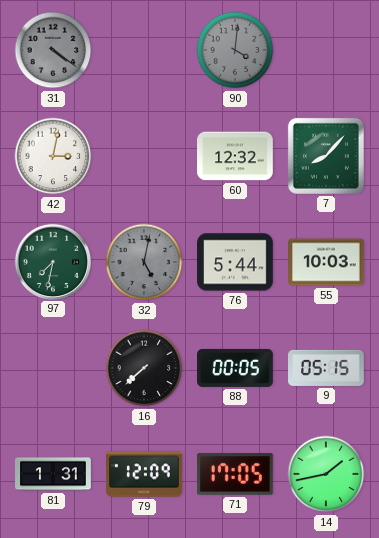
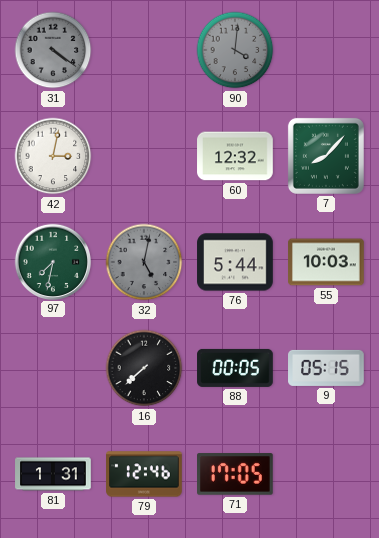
79: 12:09 -> 12:46
14: 1:43 -> none
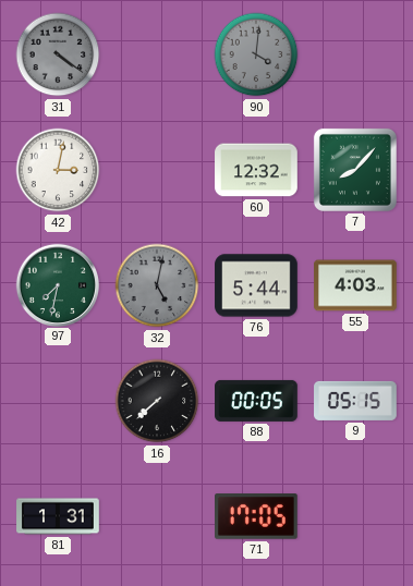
55: 10:03 -> 4:03
79: 12:46 -> none
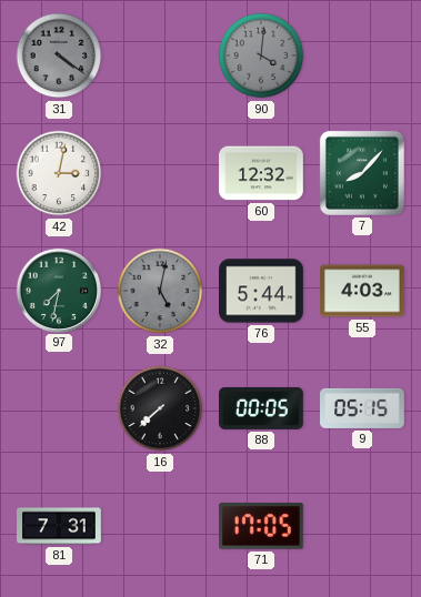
81: 1:31 -> 7:31
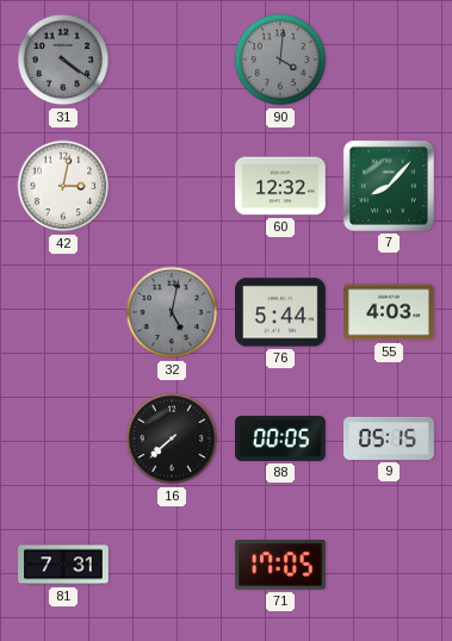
97: 7:32 -> none
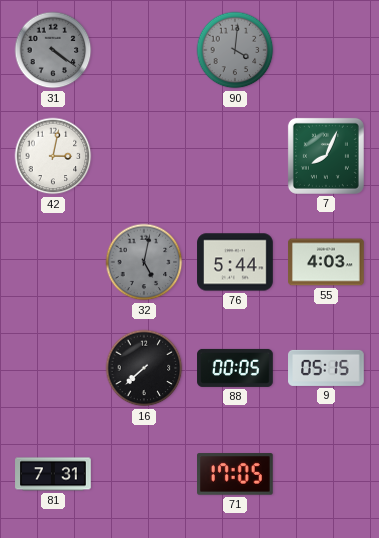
60: 12:32 -> none
7: 8:07 -> 8:04
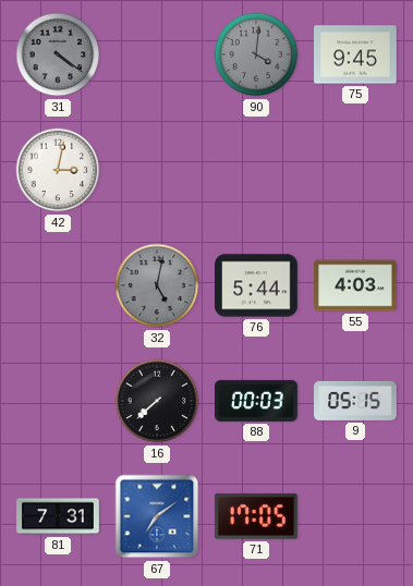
75: none -> 9:45
7: 8:04 -> none
88: 00:05 -> 00:03
67: none -> 7:09
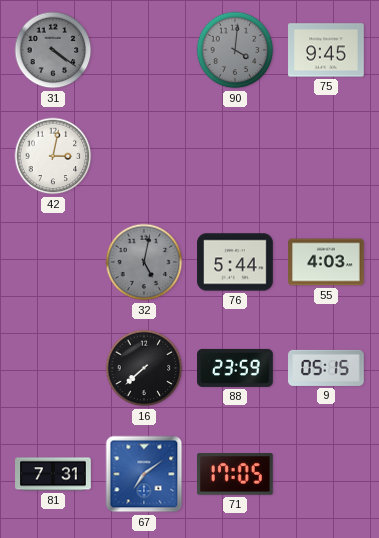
88: 00:03 -> 23:59
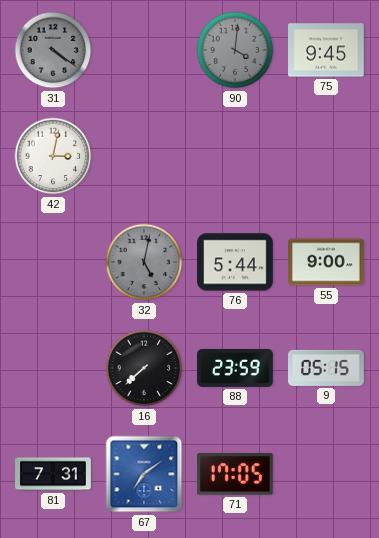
55: 4:03 -> 9:00
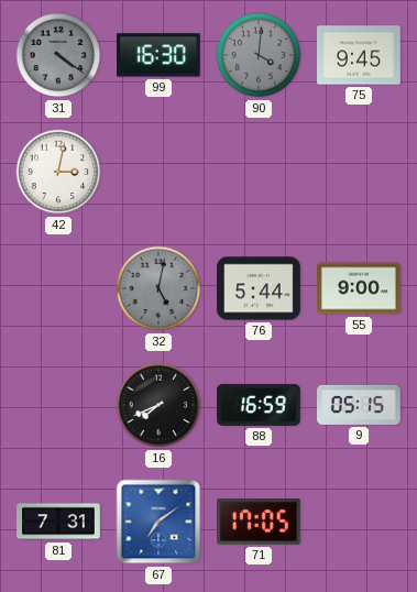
99: none -> 16:30
16: 7:38 -> 7:41
88: 23:59 -> 16:59
